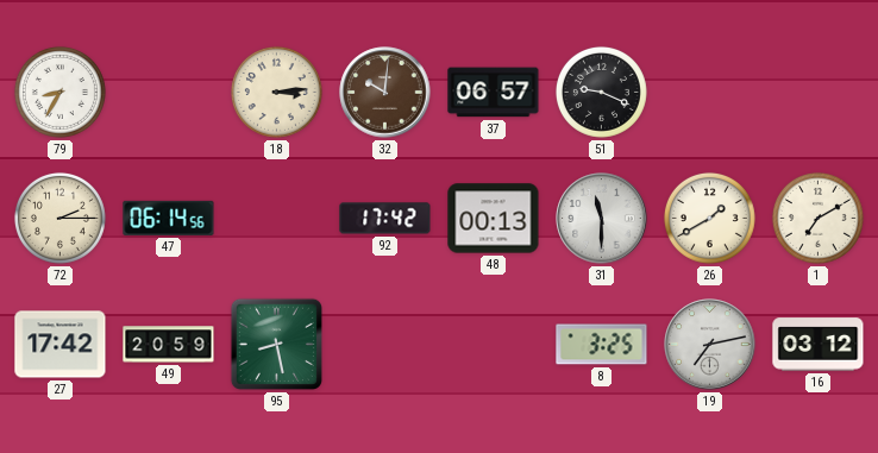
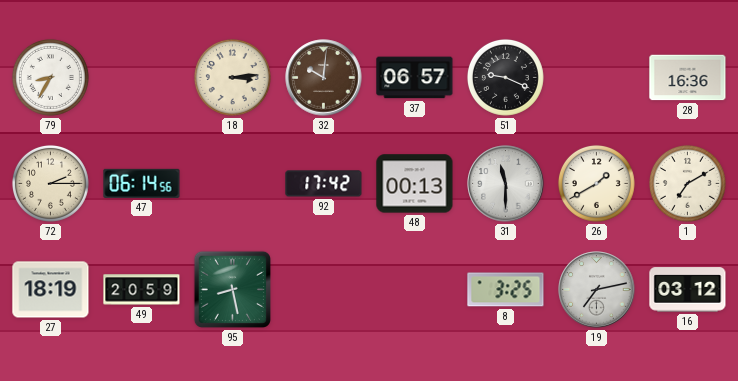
28: none -> 16:36
27: 17:42 -> 18:19
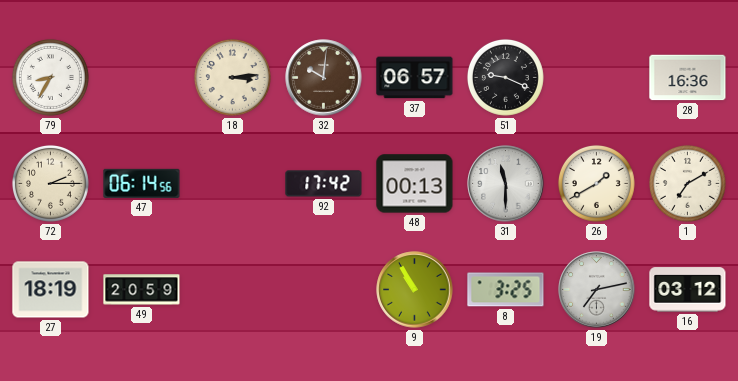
95: 8:28 -> none
9: none -> 10:55
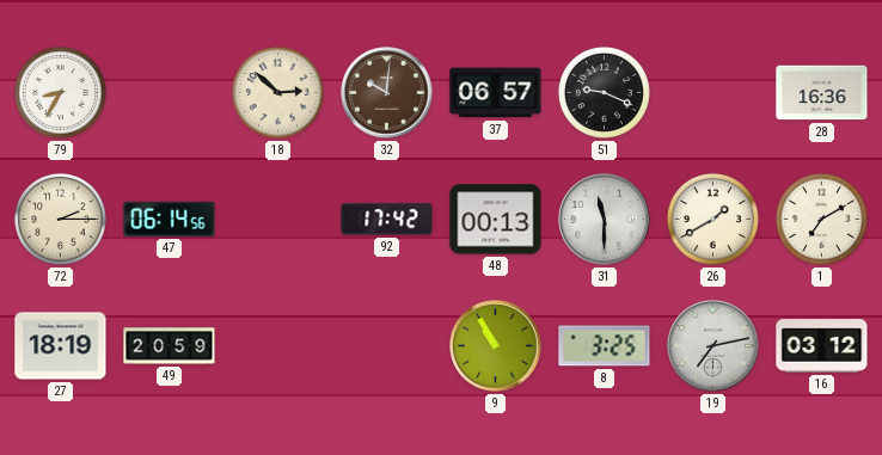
18: 3:14 -> 2:52
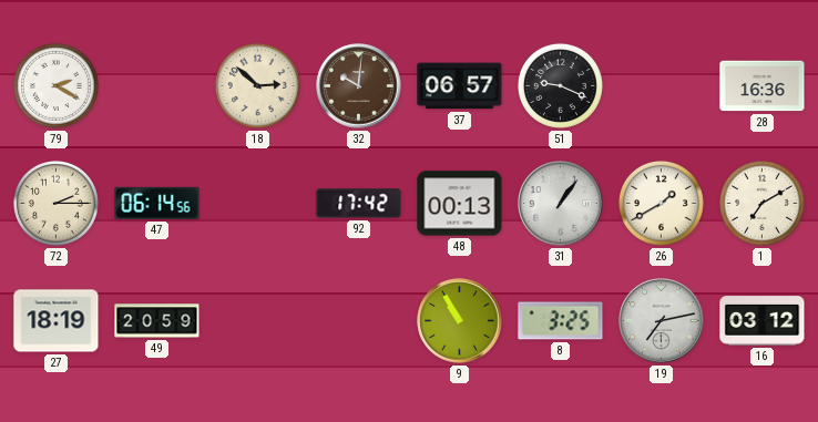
79: 8:35 -> 2:20
31: 11:30 -> 1:06
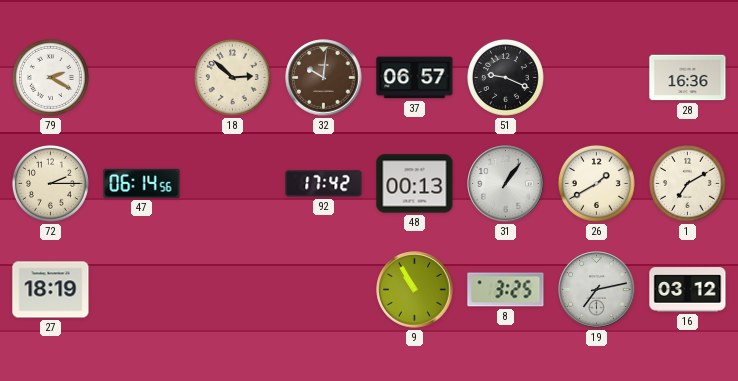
49: 20:59 -> none
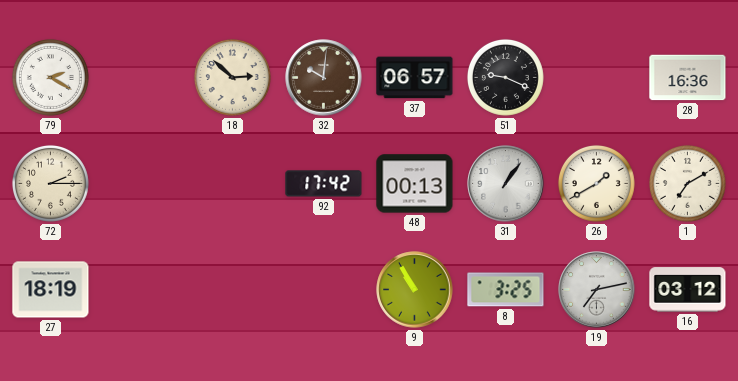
47: 06:14 -> none
